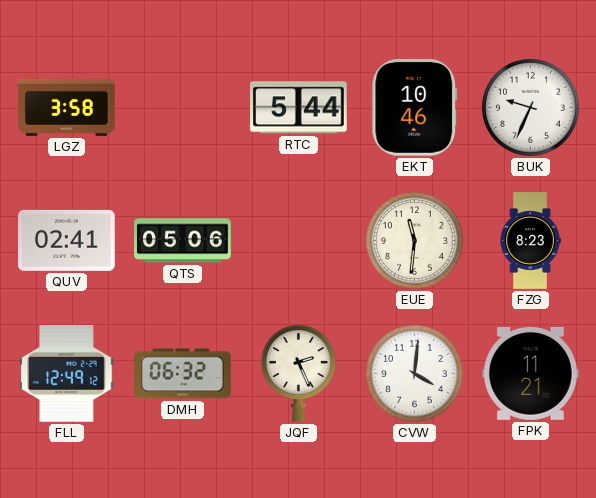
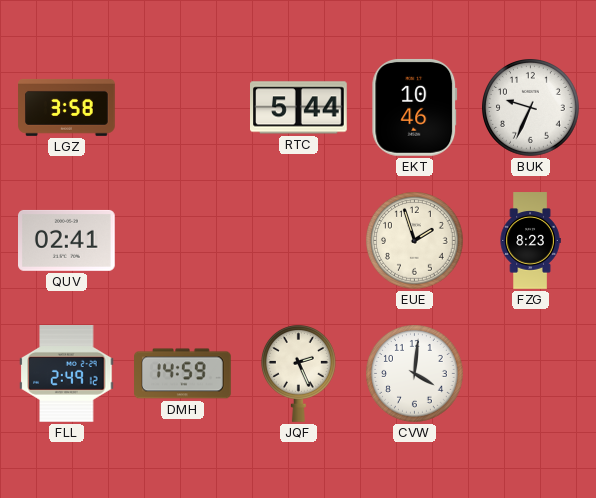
QTS: 05:06 -> none
EUE: 11:31 -> 1:57
FLL: 12:49 -> 2:49
DMH: 06:32 -> 14:59
FPK: 11:21 -> none
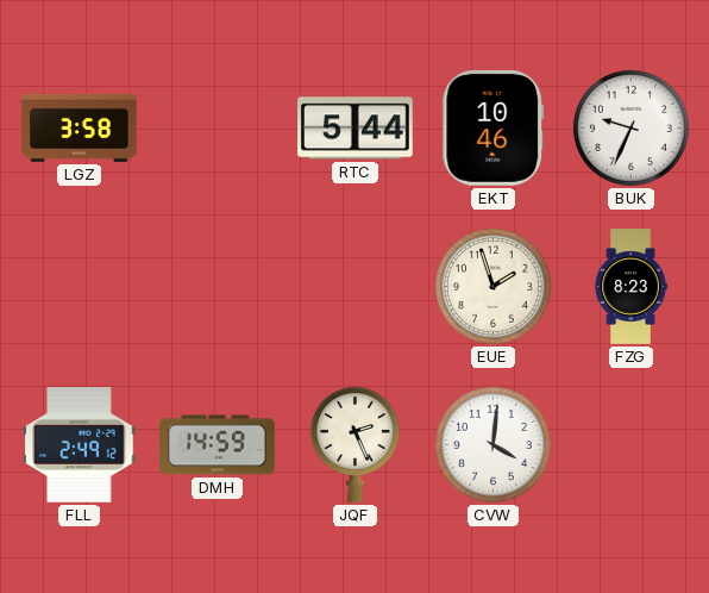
QUV: 02:41 -> none
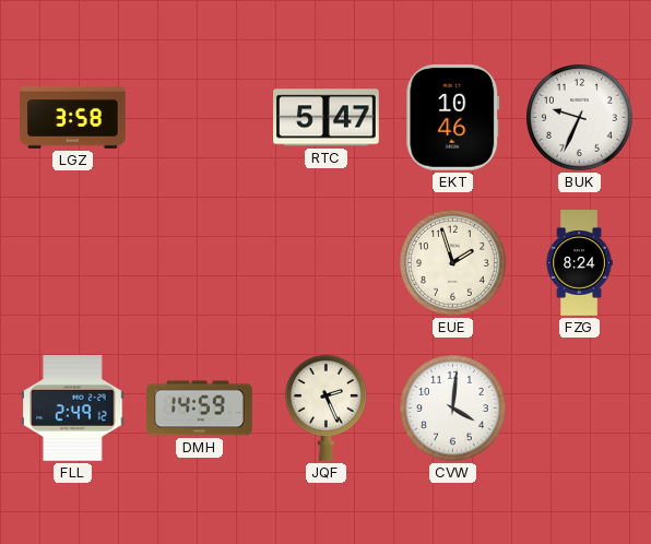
RTC: 5:44 -> 5:47
FZG: 8:23 -> 8:24
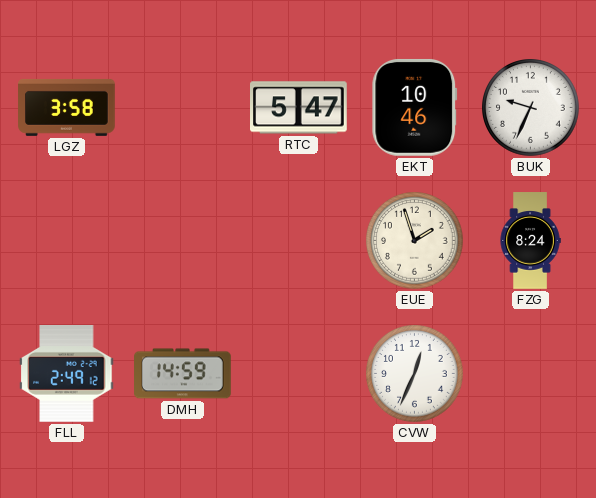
JQF: 2:26 -> none
CVW: 4:01 -> 12:34
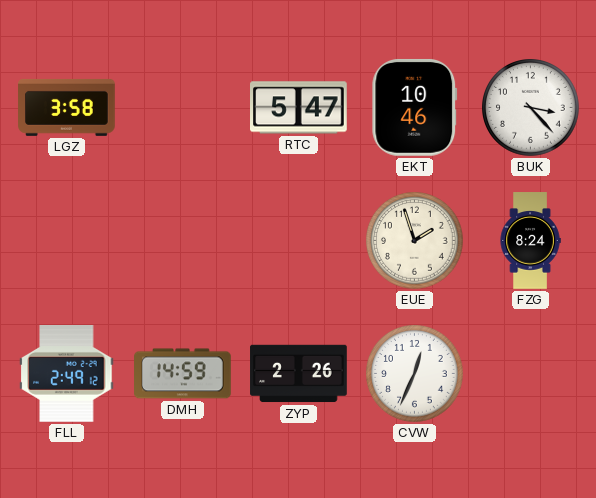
BUK: 9:34 -> 3:23
ZYP: none -> 2:26
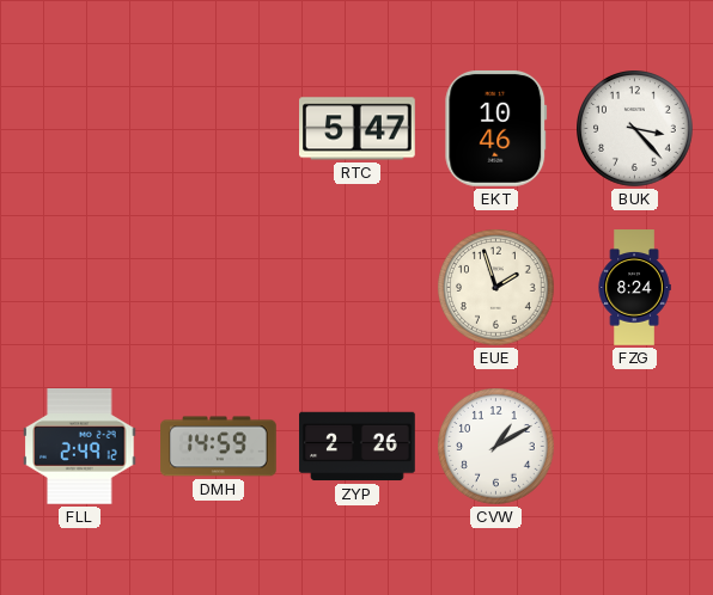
LGZ: 3:58 -> none
CVW: 12:34 -> 1:10
